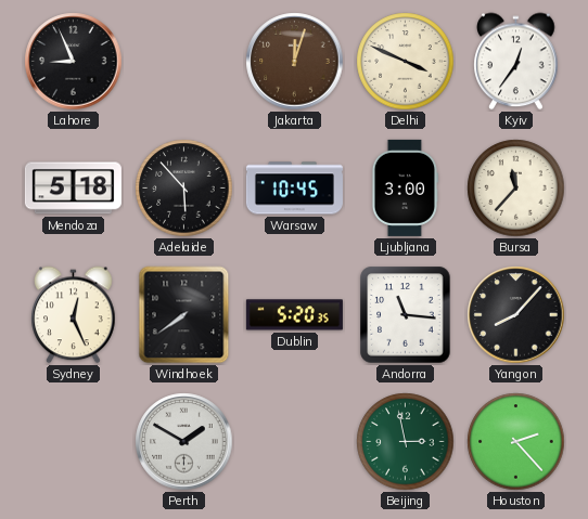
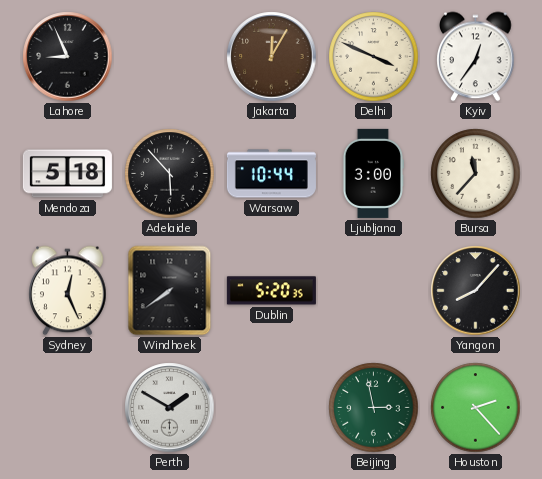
Jakarta: 12:03 -> 12:05
Warsaw: 10:45 -> 10:44
Andorra: 11:16 -> none
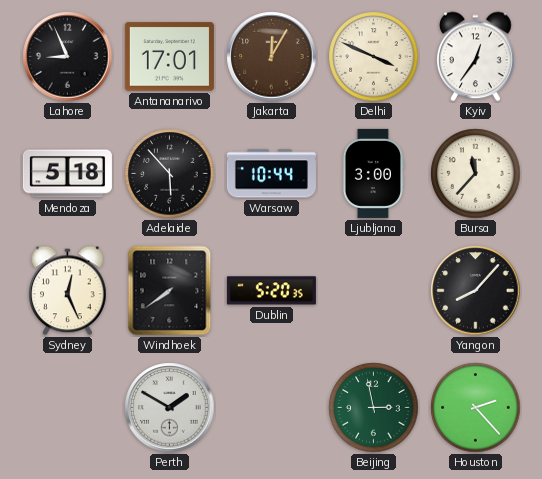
Antananarivo: none -> 17:01
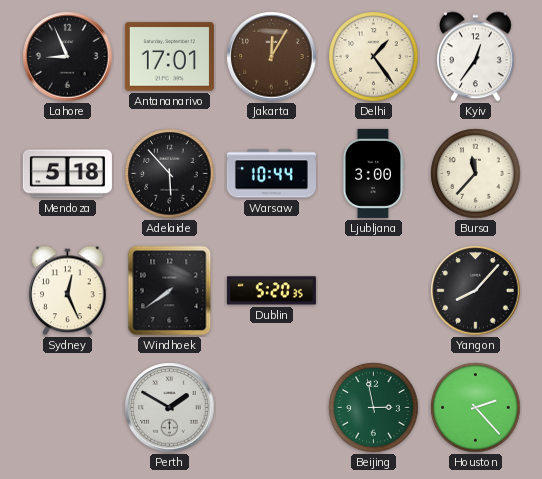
Delhi: 3:49 -> 1:24
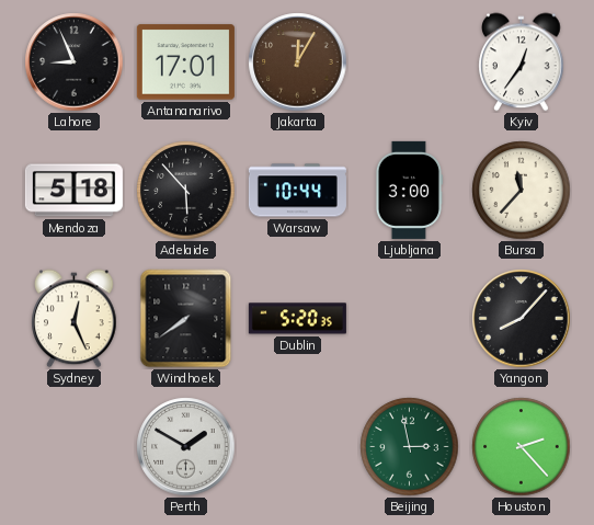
Delhi: 1:24 -> none
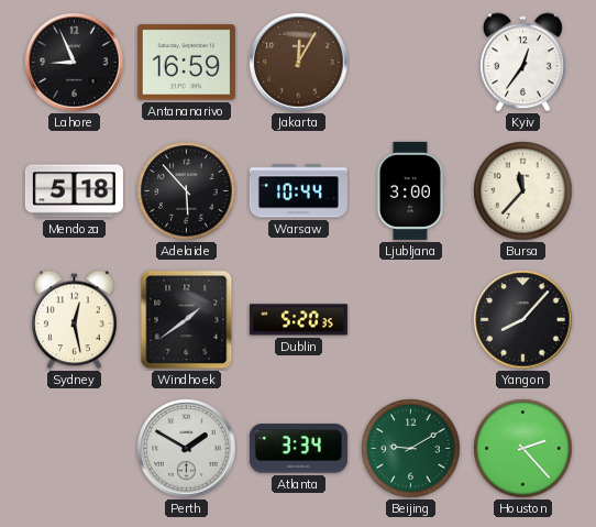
Antananarivo: 17:01 -> 16:59
Sydney: 12:26 -> 12:28
Windhoek: 7:39 -> 1:39
Atlanta: none -> 3:34
Beijing: 2:58 -> 9:10
